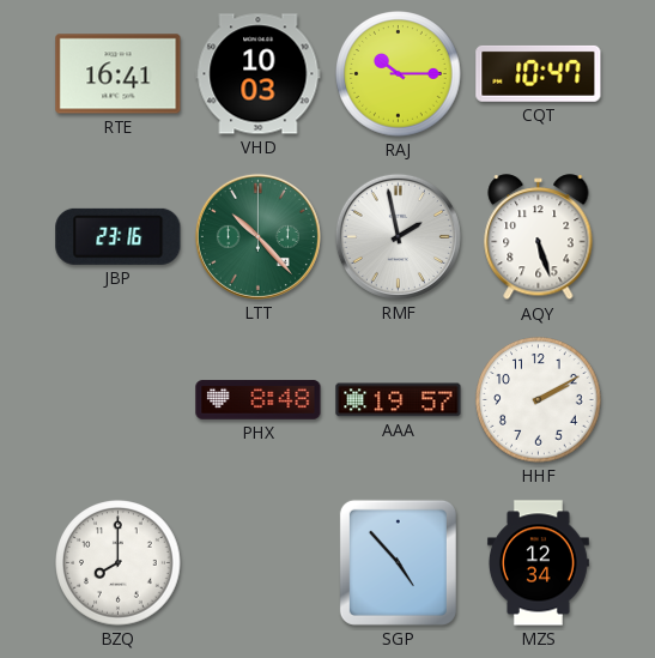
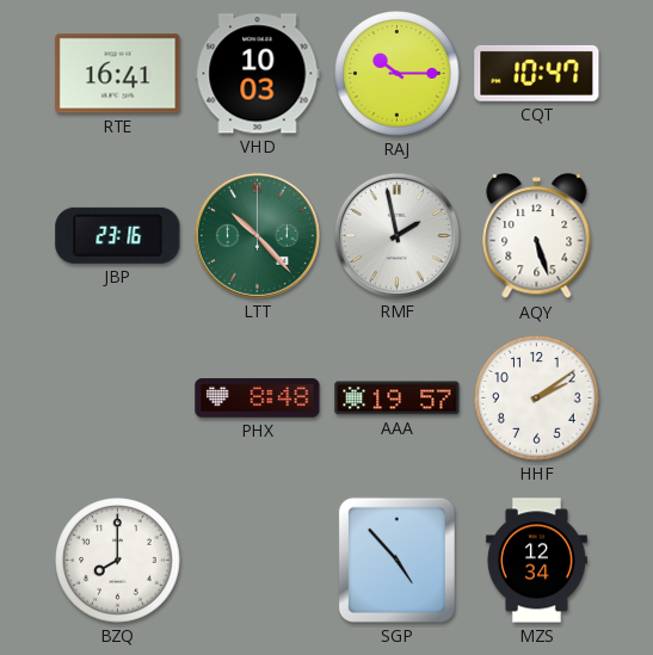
HHF: 2:10 -> 2:09
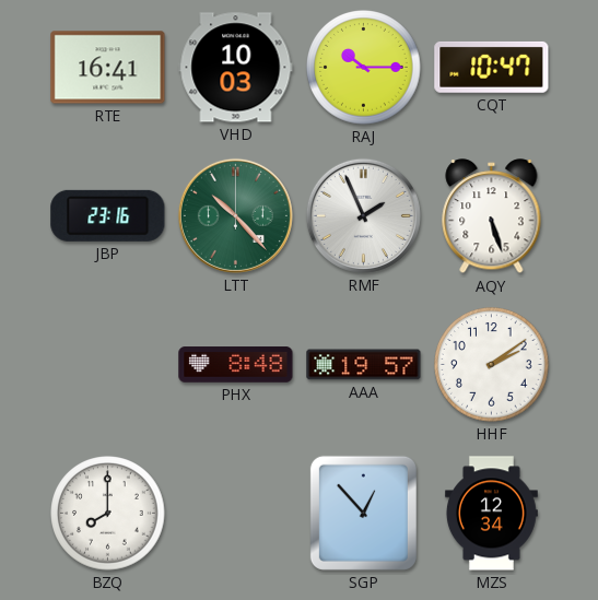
RMF: 1:58 -> 1:56
SGP: 4:53 -> 12:53
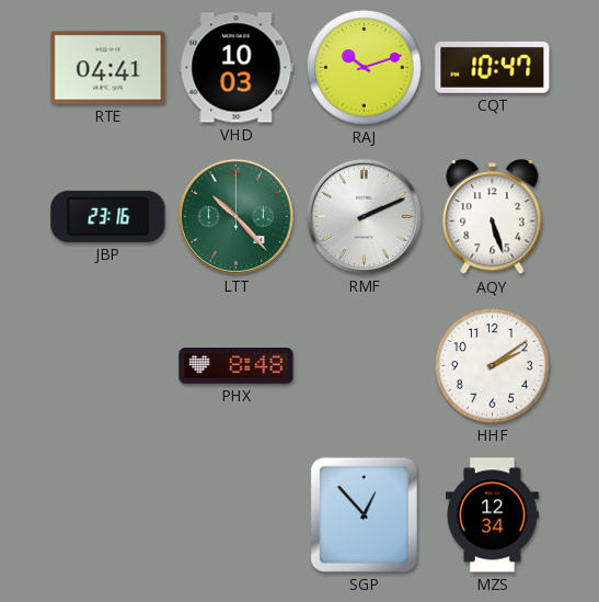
RTE: 16:41 -> 04:41
RAJ: 10:15 -> 10:12
RMF: 1:56 -> 2:11
AAA: 19:57 -> none
BZQ: 8:00 -> none
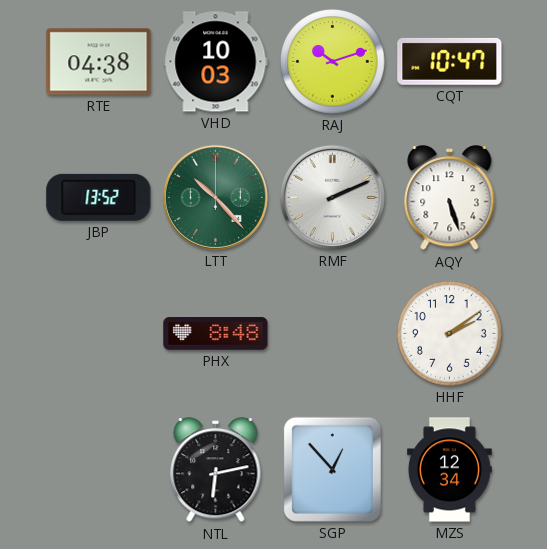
RTE: 04:41 -> 04:38
JBP: 23:16 -> 13:52
NTL: none -> 6:13
